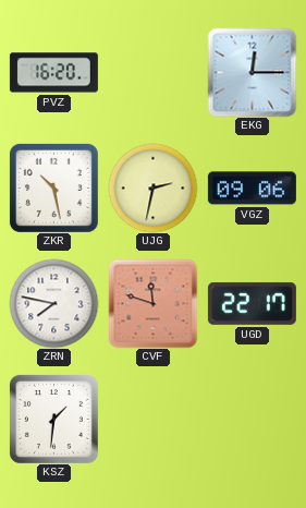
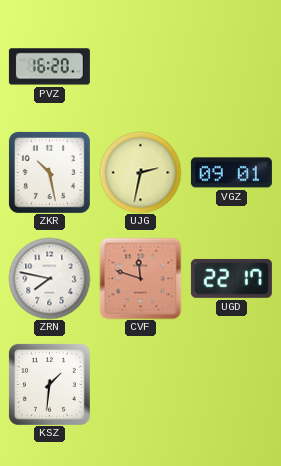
EKG: 12:15 -> none
VGZ: 09:06 -> 09:01
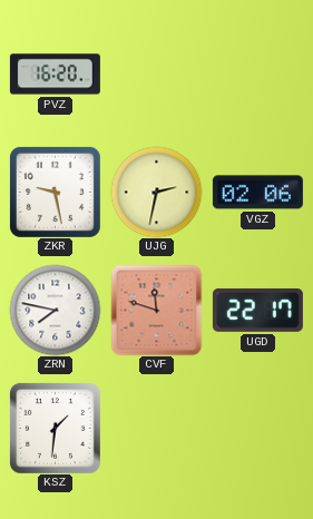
ZKR: 10:28 -> 9:28
VGZ: 09:01 -> 02:06
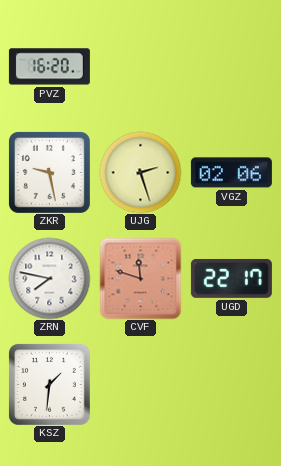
UJG: 2:32 -> 2:27
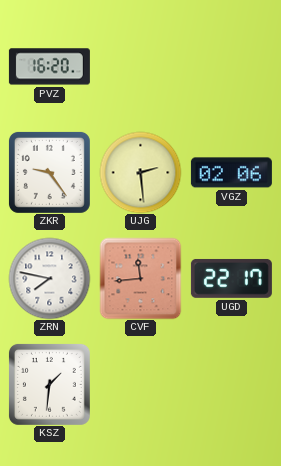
ZKR: 9:28 -> 9:24
UJG: 2:27 -> 2:29
CVF: 11:48 -> 11:44
